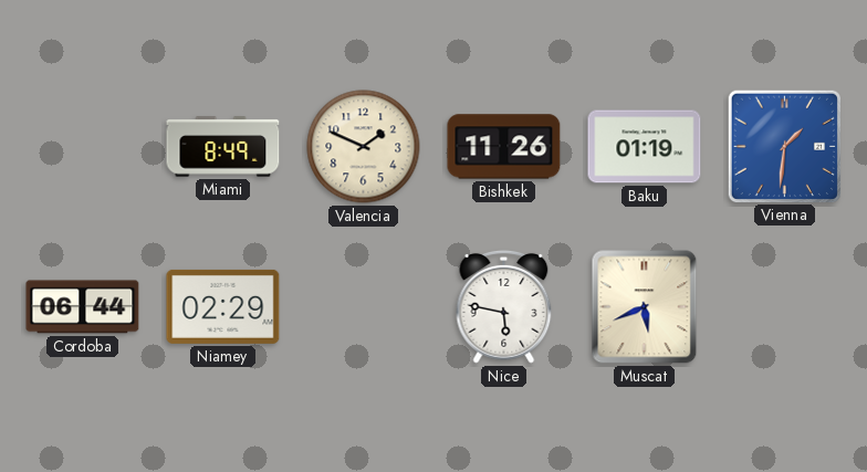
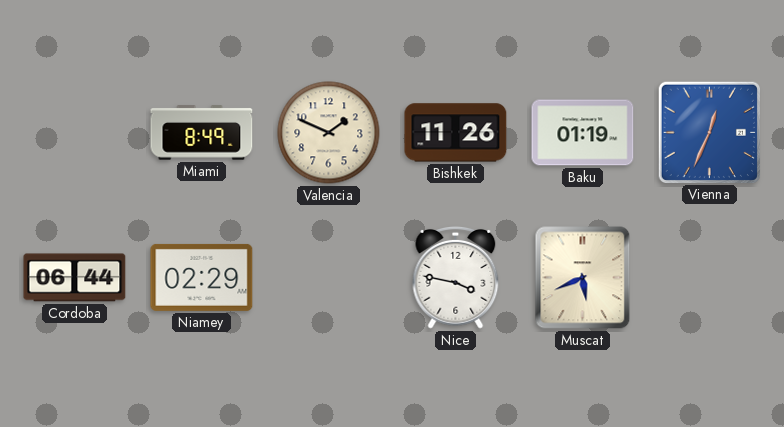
Vienna: 1:31 -> 12:34
Nice: 5:47 -> 3:47
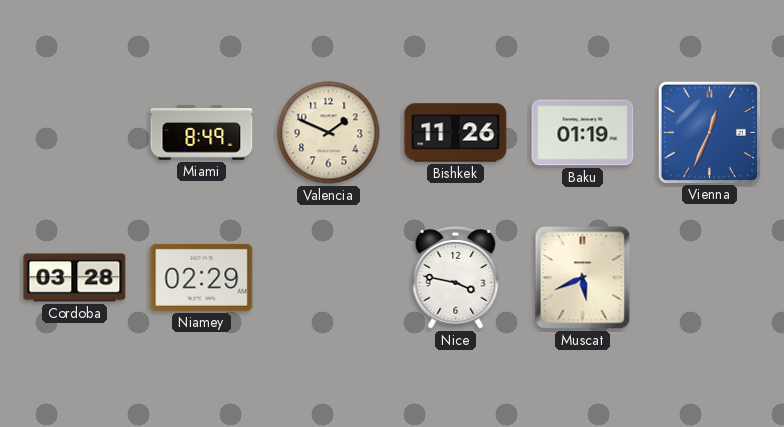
Cordoba: 06:44 -> 03:28
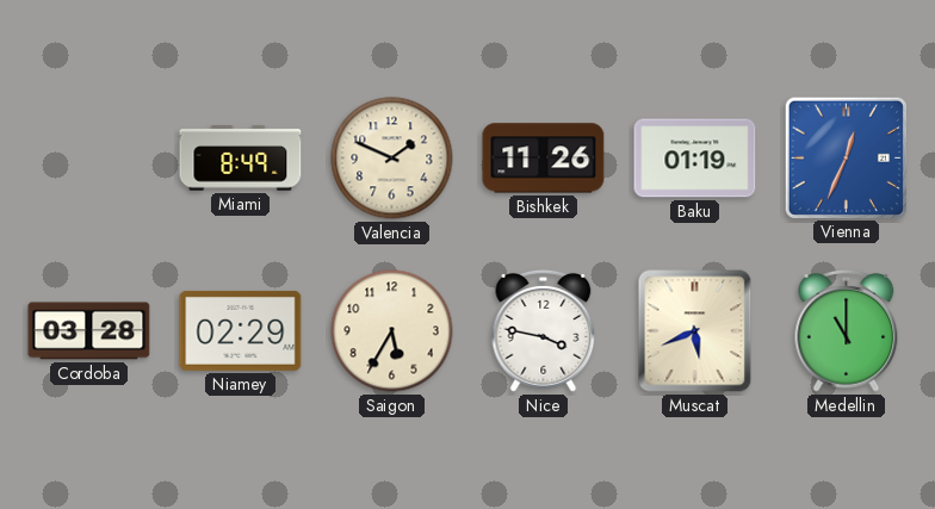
Saigon: none -> 5:35
Medellin: none -> 11:00
